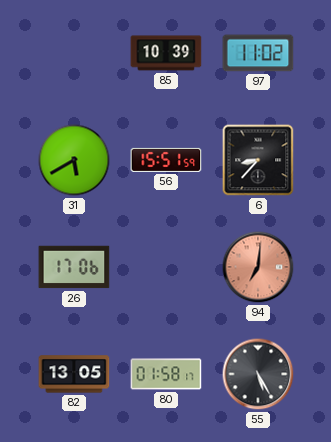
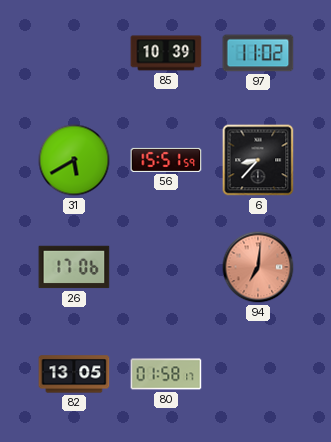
55: 5:25 -> none
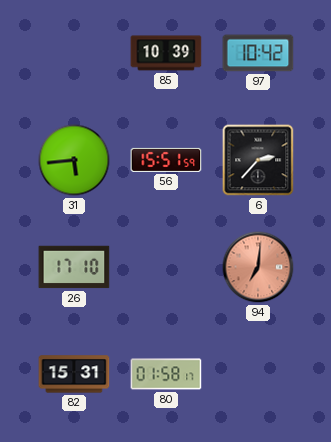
97: 11:02 -> 10:42
31: 5:40 -> 5:44
6: 8:37 -> 2:37
26: 17:06 -> 17:10
82: 13:05 -> 15:31
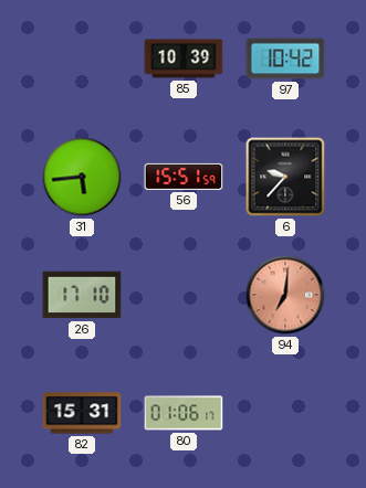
6: 2:37 -> 9:37
80: 01:58 -> 01:06
